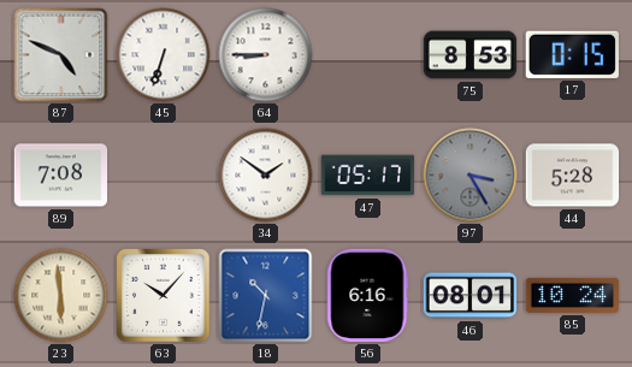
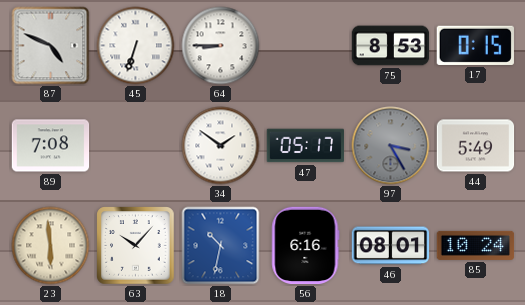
44: 5:28 -> 5:49
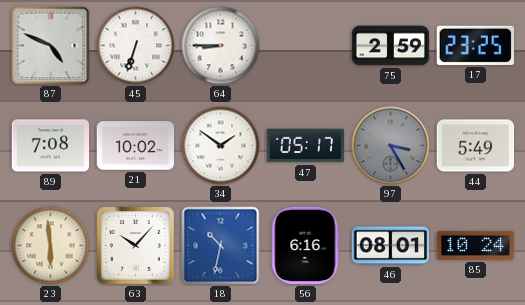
75: 8:53 -> 2:59
17: 0:15 -> 23:25
21: none -> 10:02
